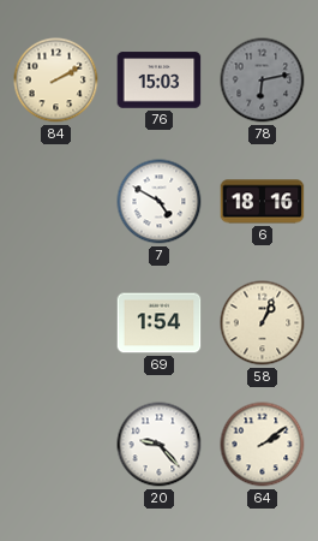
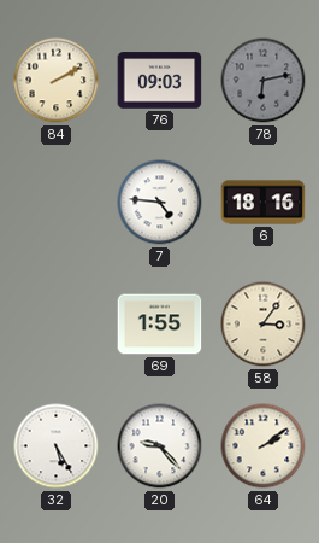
76: 15:03 -> 09:03
7: 4:50 -> 4:46
69: 1:54 -> 1:55
58: 1:04 -> 3:06
32: none -> 5:25
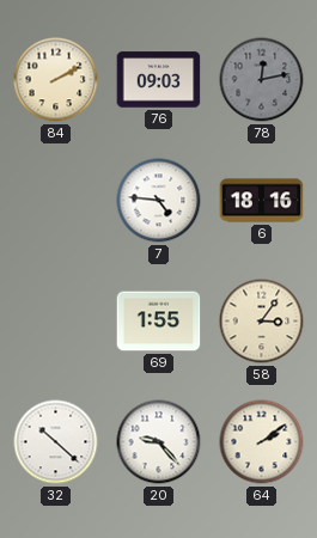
78: 6:13 -> 12:13
32: 5:25 -> 10:22
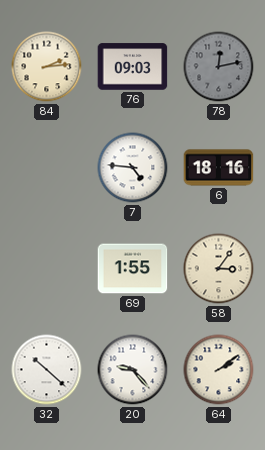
84: 2:10 -> 2:14
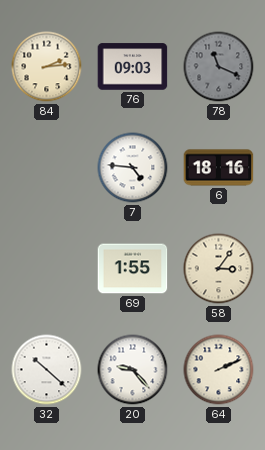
78: 12:13 -> 11:19
64: 2:09 -> 2:11
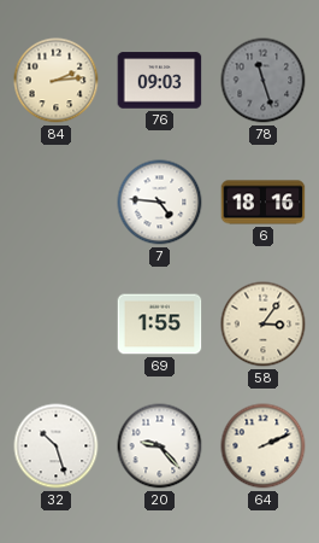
78: 11:19 -> 11:27
32: 10:22 -> 10:27
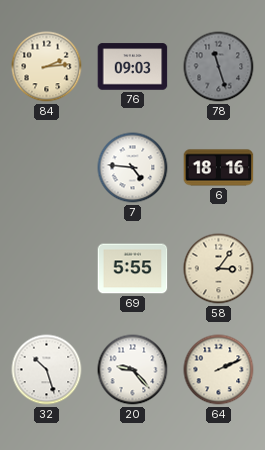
69: 1:55 -> 5:55
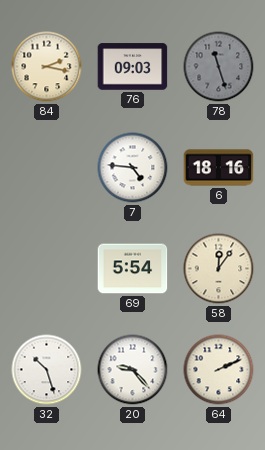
84: 2:14 -> 2:17
69: 5:55 -> 5:54
58: 3:06 -> 12:06
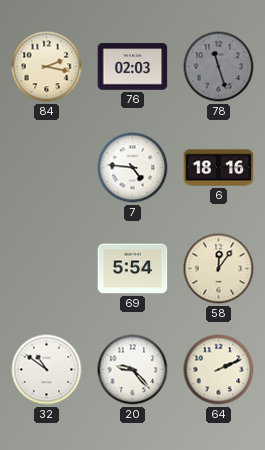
76: 09:03 -> 02:03
32: 10:27 -> 10:51
